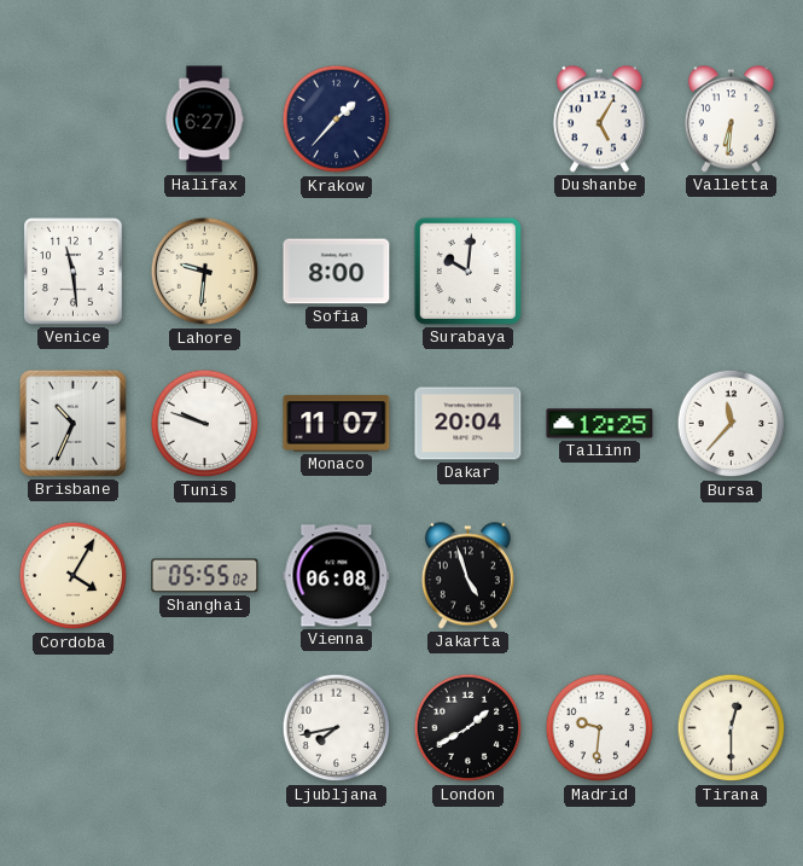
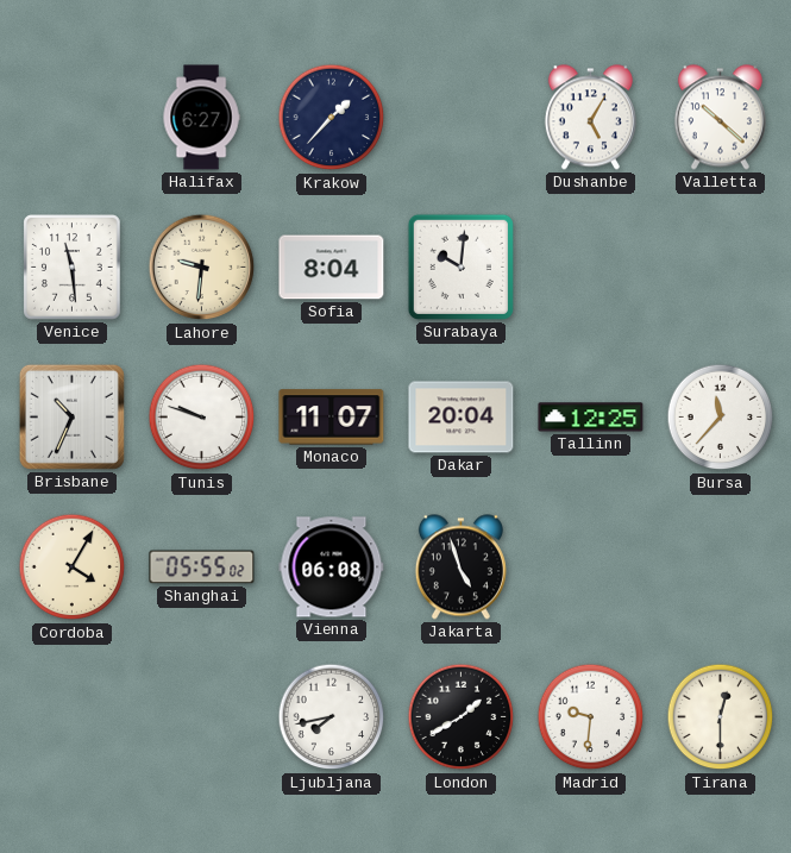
Valletta: 6:31 -> 10:22
Sofia: 8:00 -> 8:04
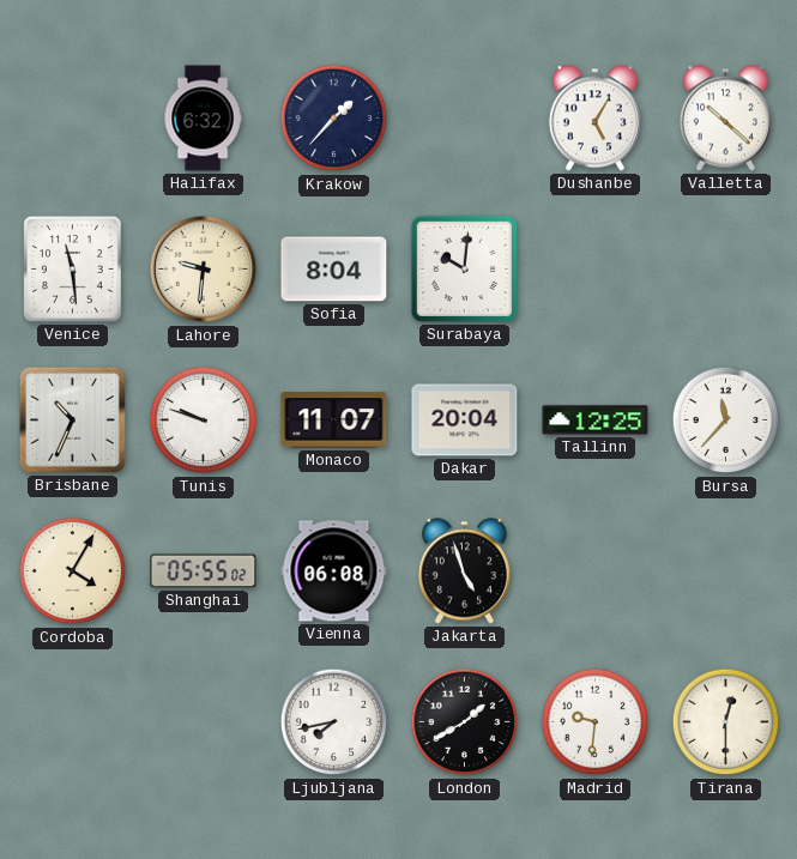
Halifax: 6:27 -> 6:32
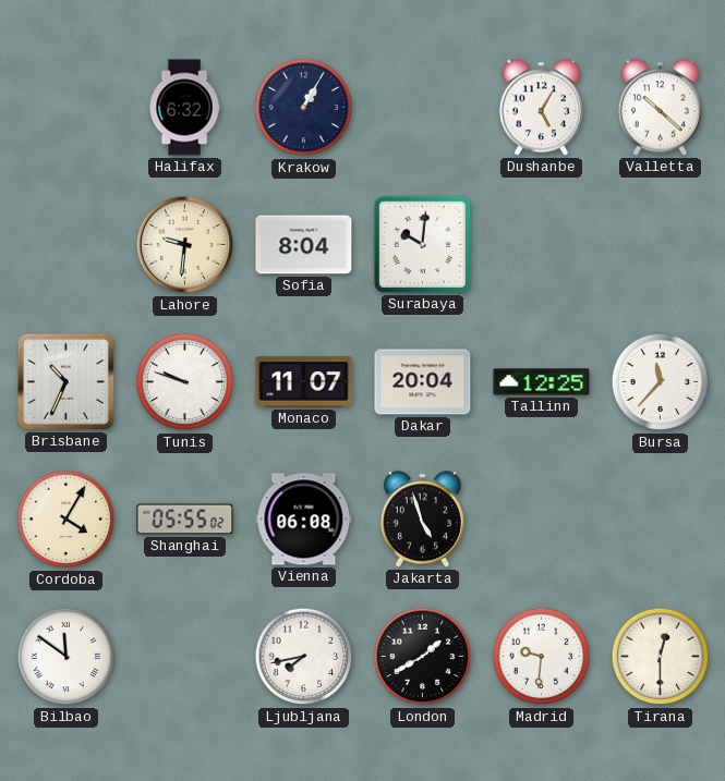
Krakow: 1:37 -> 1:05
Venice: 11:29 -> none
Bilbao: none -> 11:51
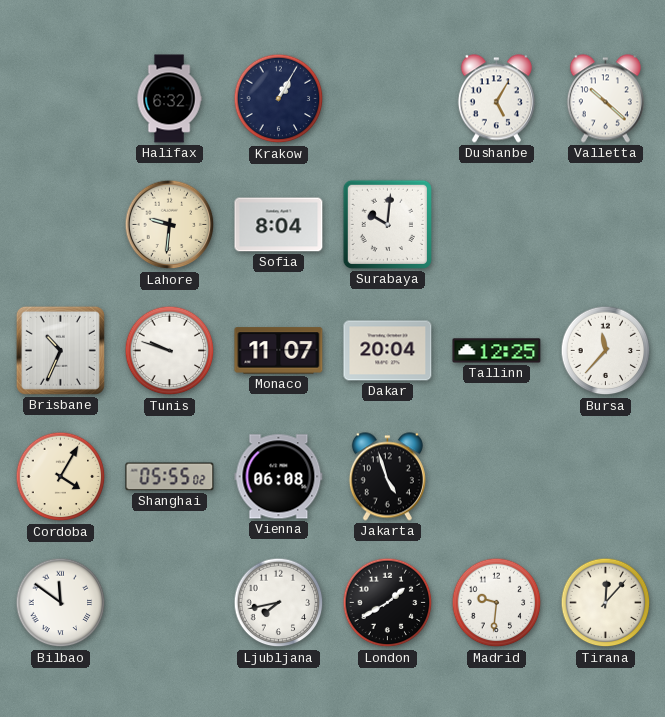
Tirana: 12:30 -> 12:07
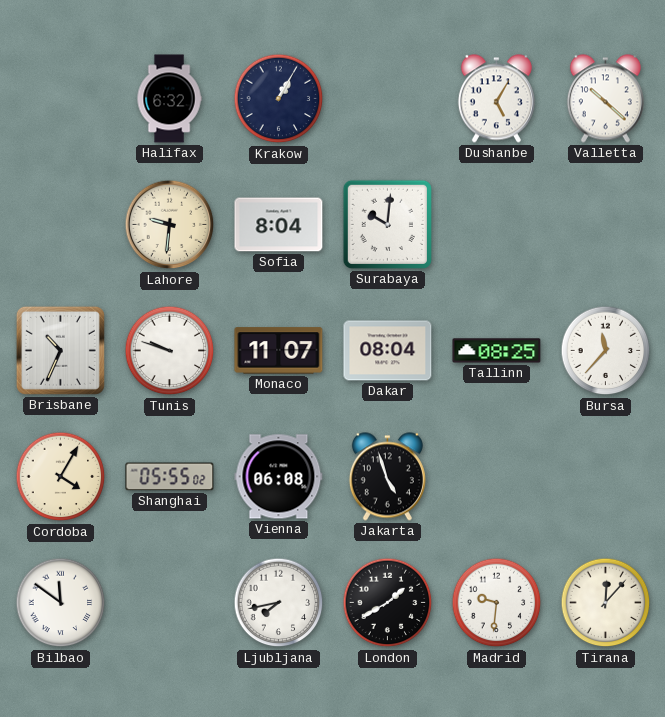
Dakar: 20:04 -> 08:04
Tallinn: 12:25 -> 08:25
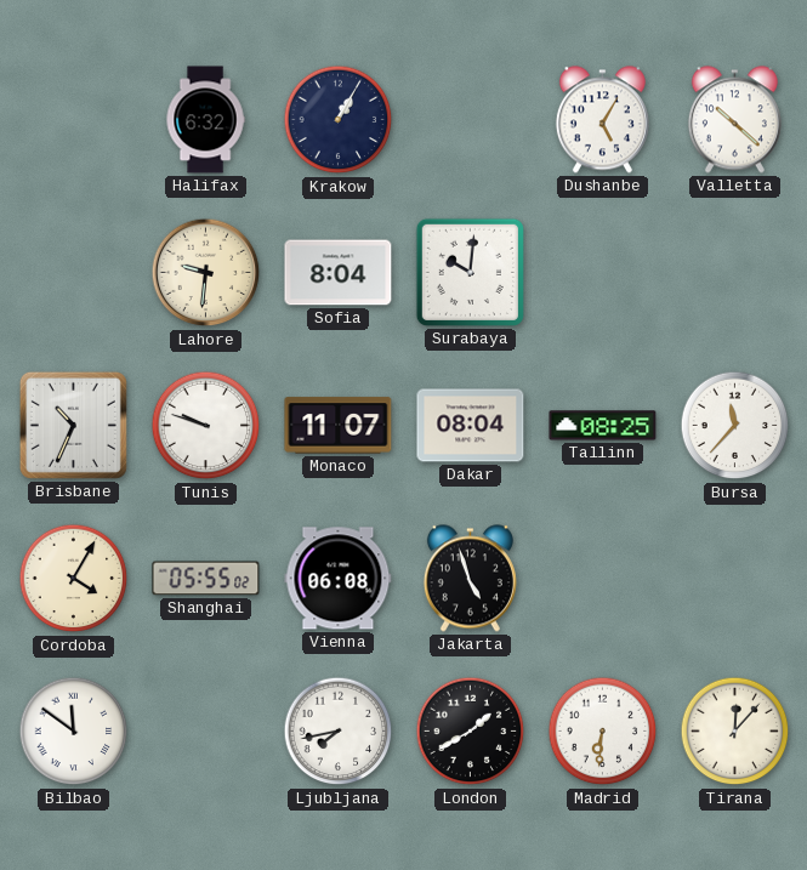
Madrid: 9:31 -> 6:31
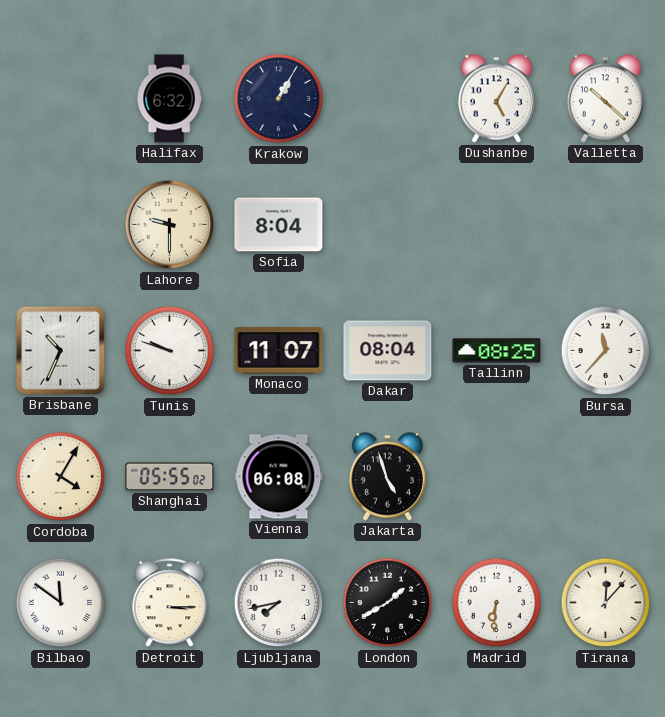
Lahore: 9:31 -> 9:30
Surabaya: 10:01 -> none
Detroit: none -> 3:15
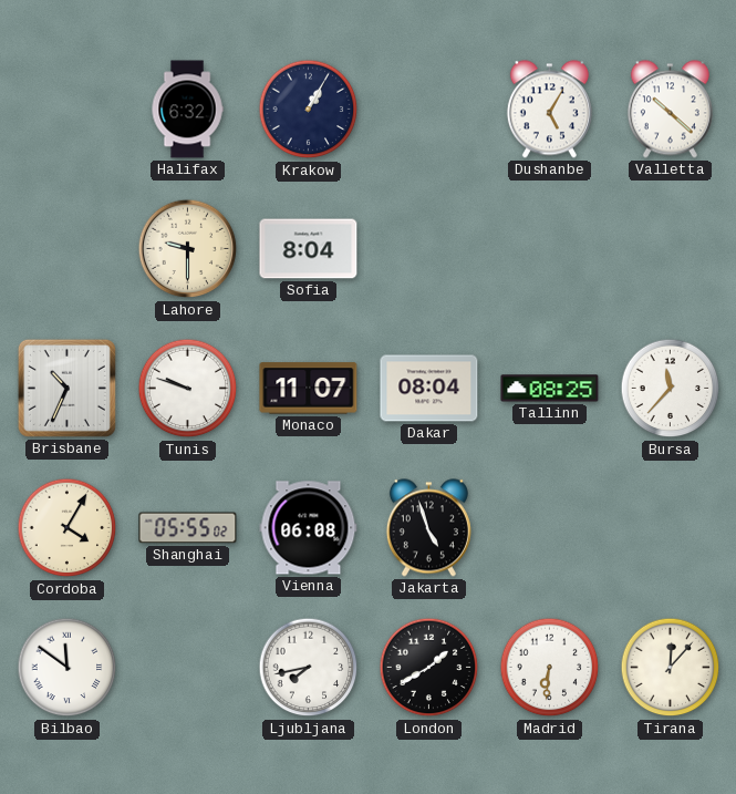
Detroit: 3:15 -> none
